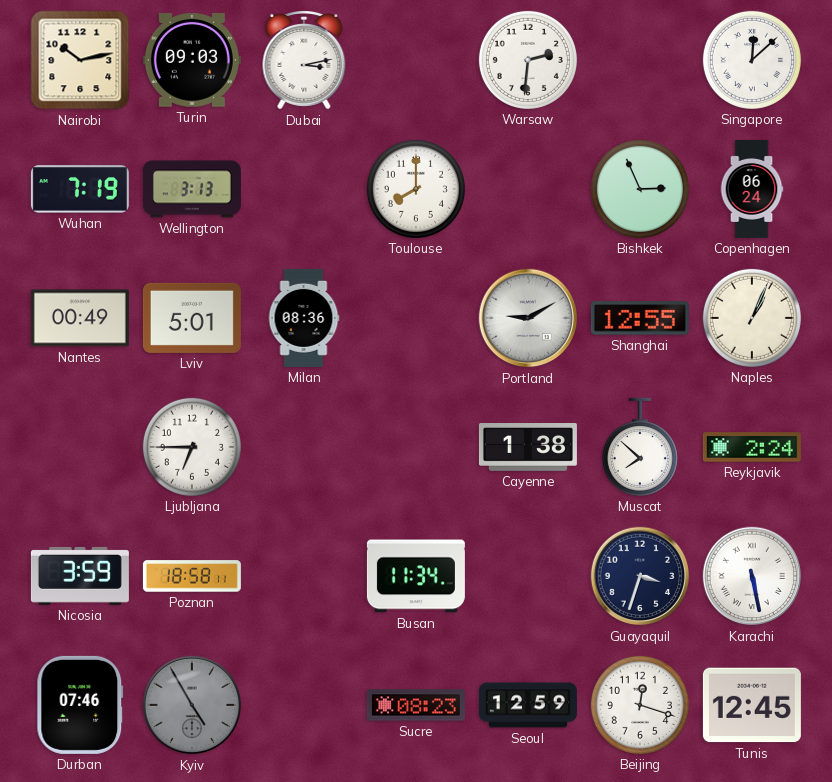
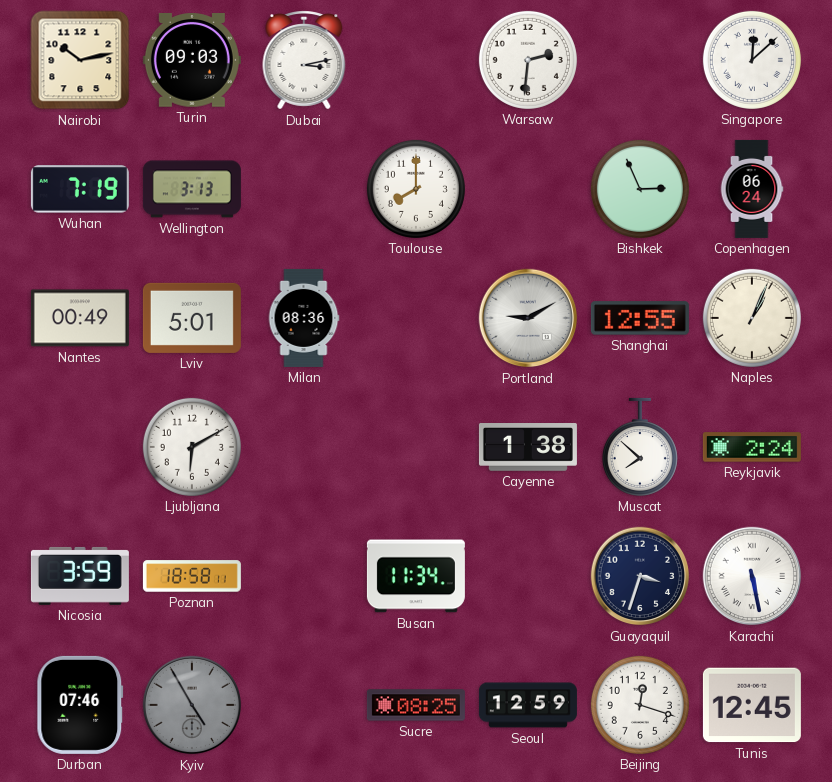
Ljubljana: 6:45 -> 6:10
Sucre: 08:23 -> 08:25
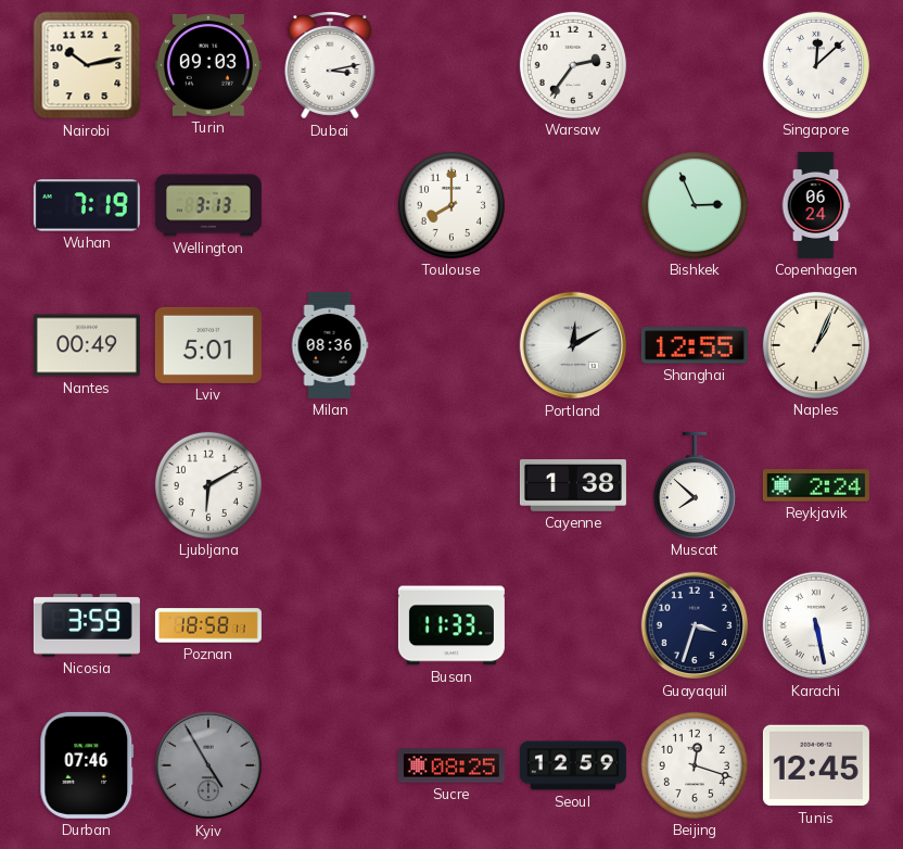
Warsaw: 2:31 -> 2:36
Portland: 9:10 -> 12:10
Busan: 11:34 -> 11:33
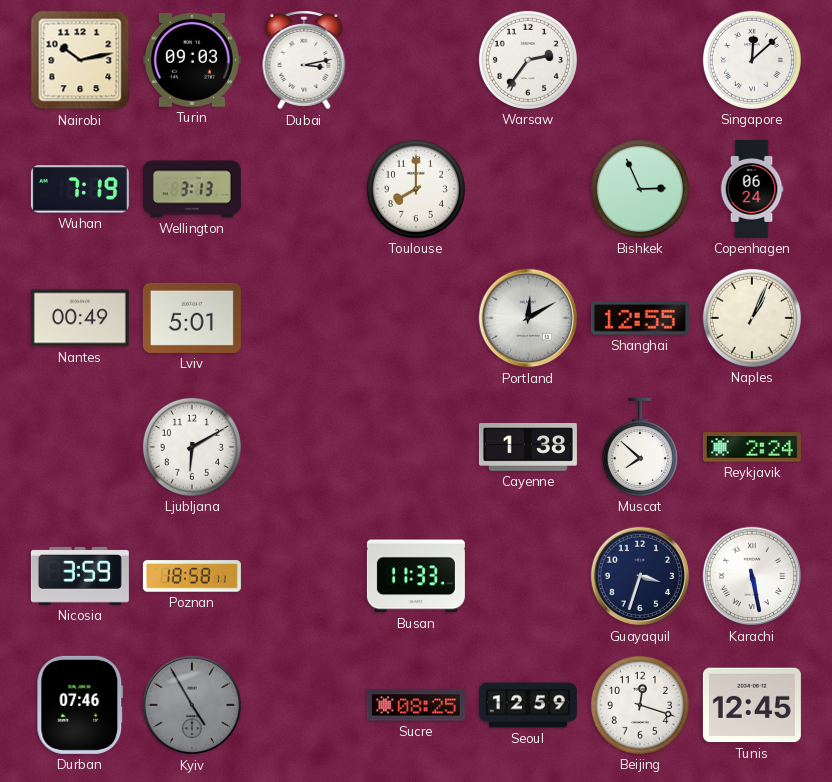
Milan: 08:36 -> none
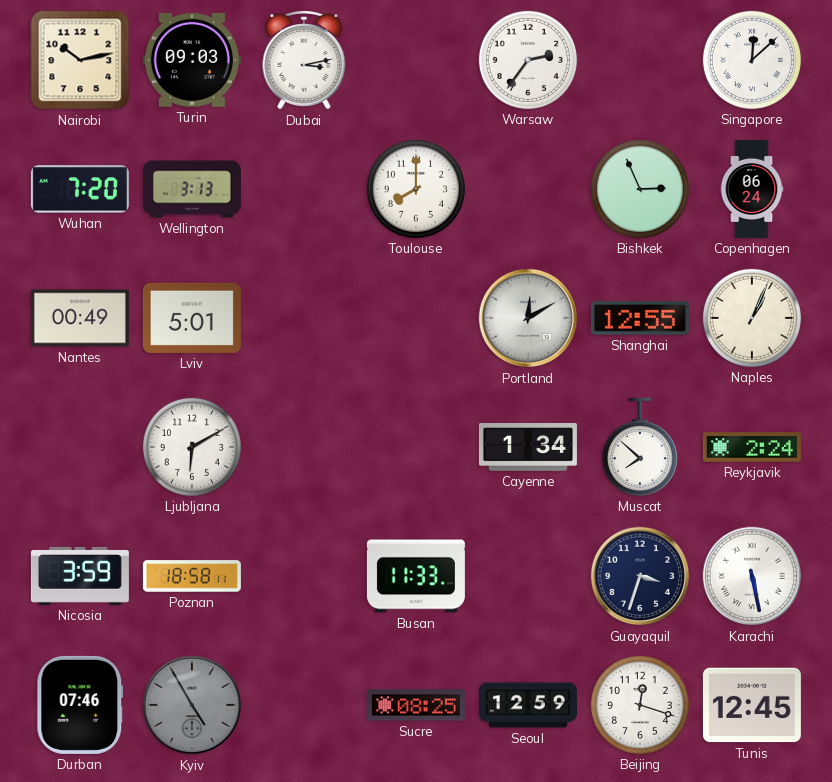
Wuhan: 7:19 -> 7:20
Cayenne: 1:38 -> 1:34
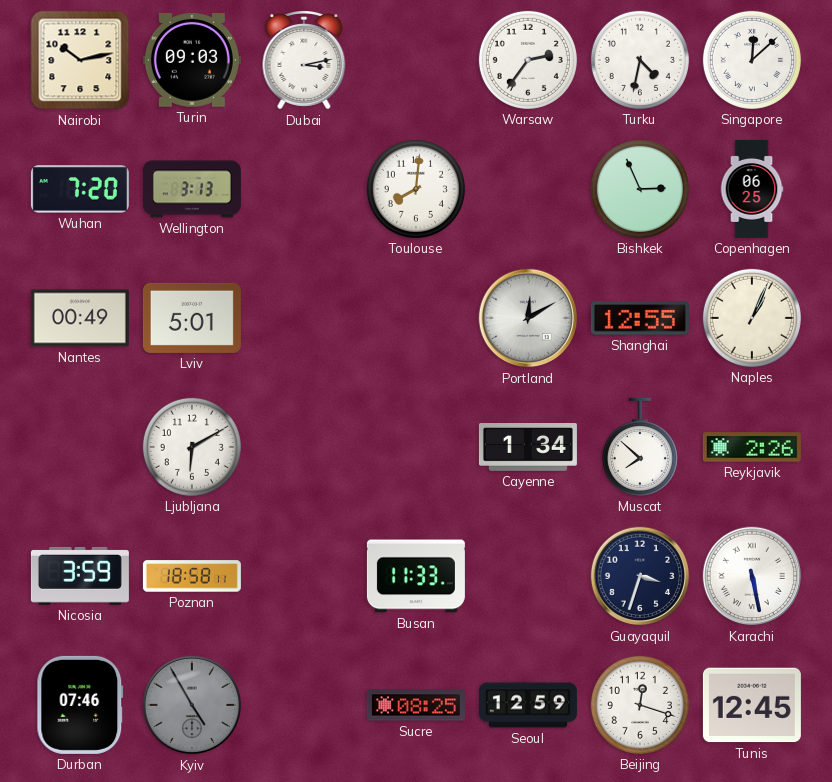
Turku: none -> 4:32
Toulouse: 8:00 -> 8:01
Copenhagen: 06:24 -> 06:25
Reykjavik: 2:24 -> 2:26
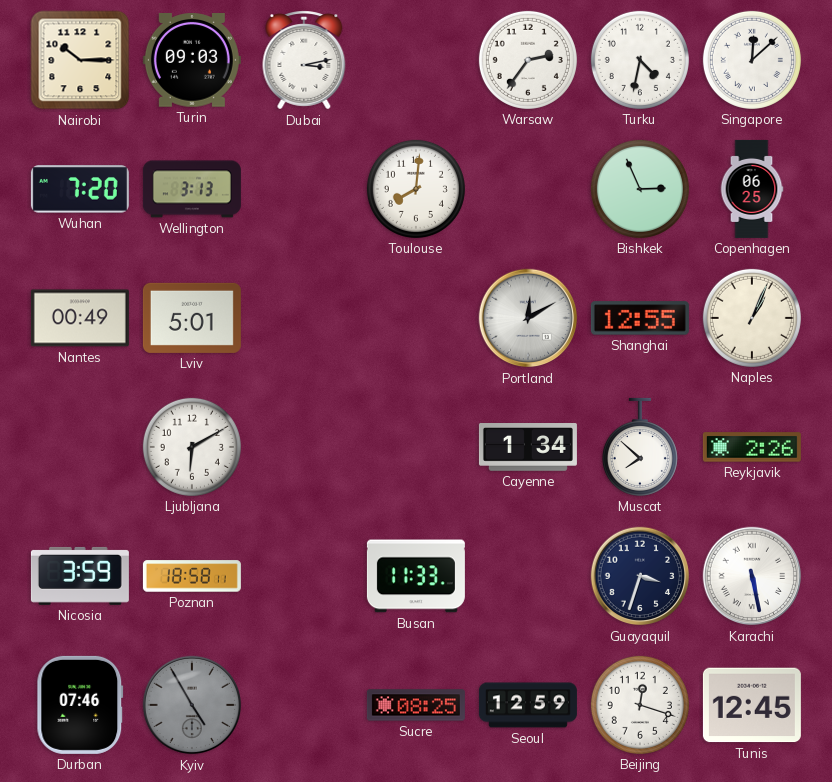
Nairobi: 10:13 -> 10:15
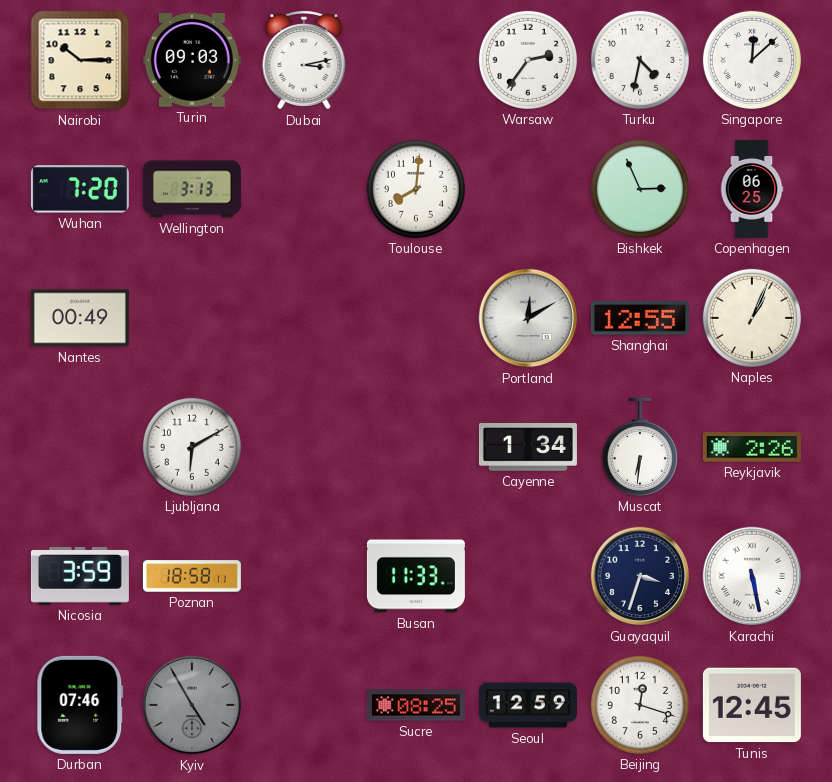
Lviv: 5:01 -> none
Muscat: 7:52 -> 6:31
